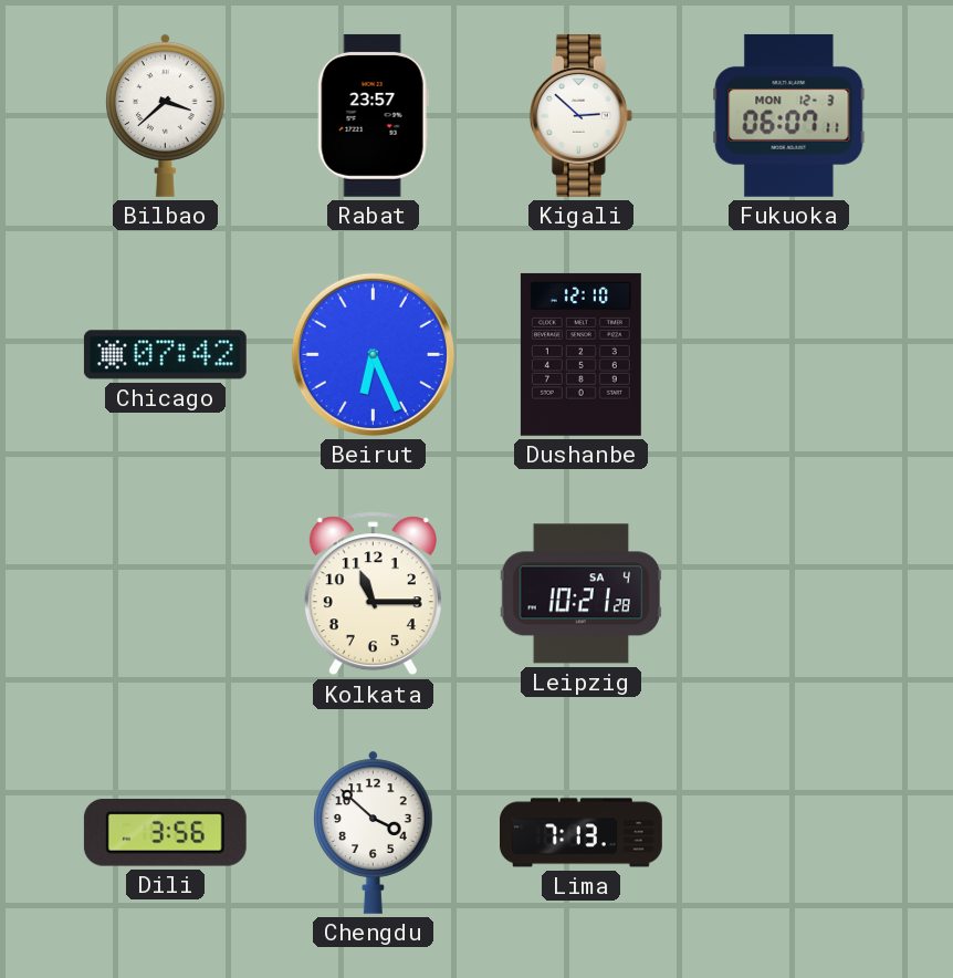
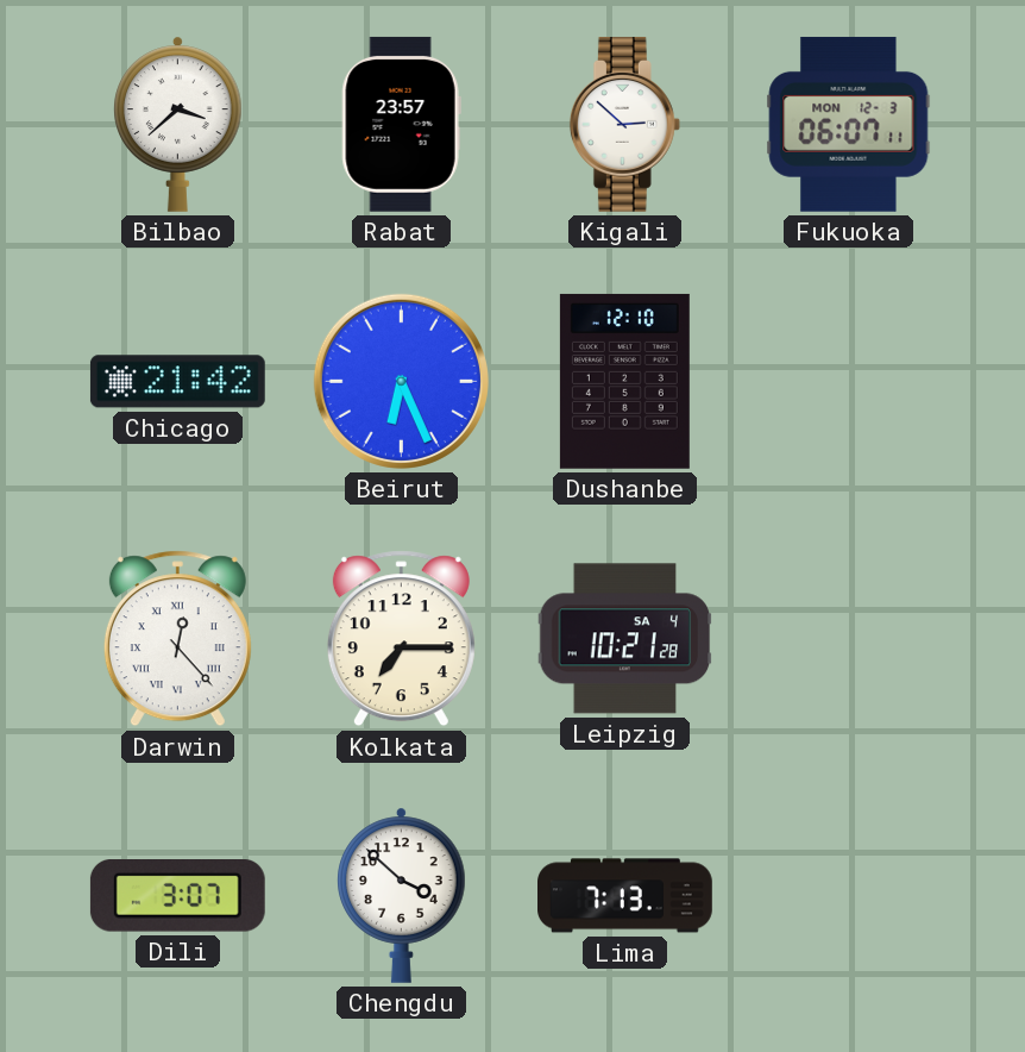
Chicago: 07:42 -> 21:42
Darwin: none -> 12:23
Kolkata: 11:15 -> 7:15
Dili: 3:56 -> 3:07
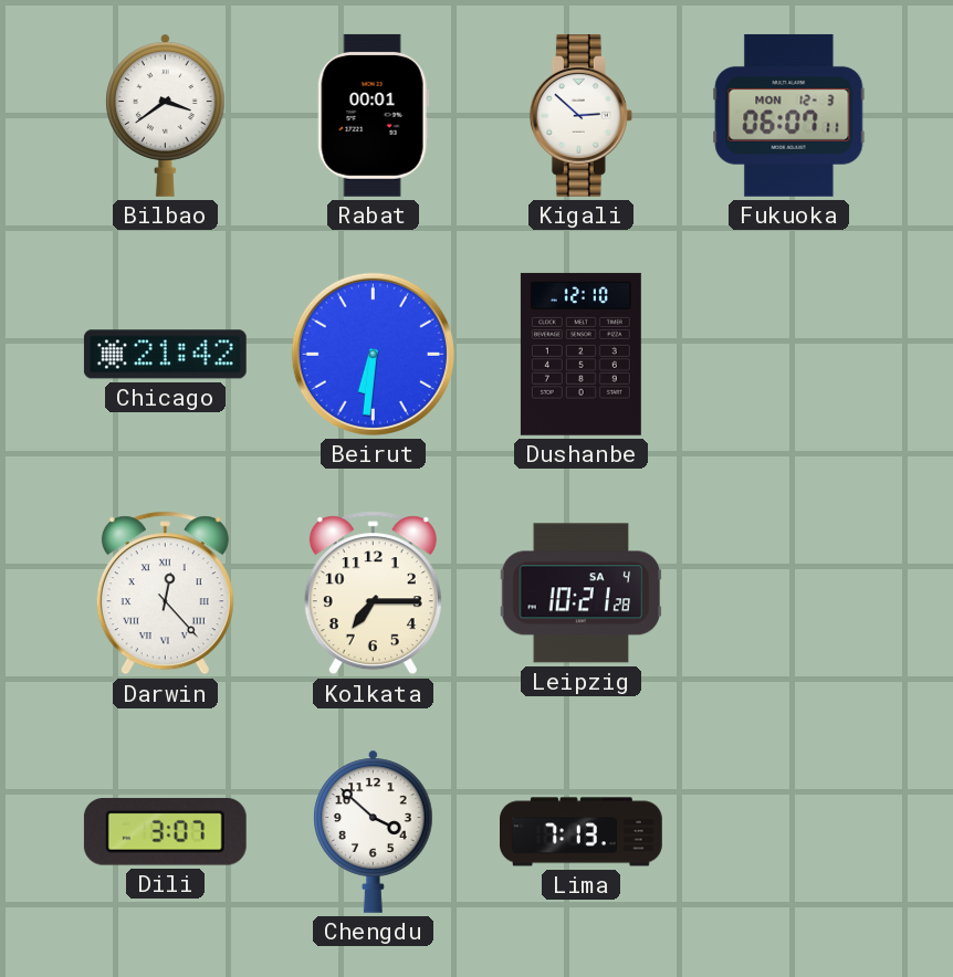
Bilbao: 3:38 -> 3:39
Rabat: 23:57 -> 00:01
Beirut: 6:26 -> 6:31
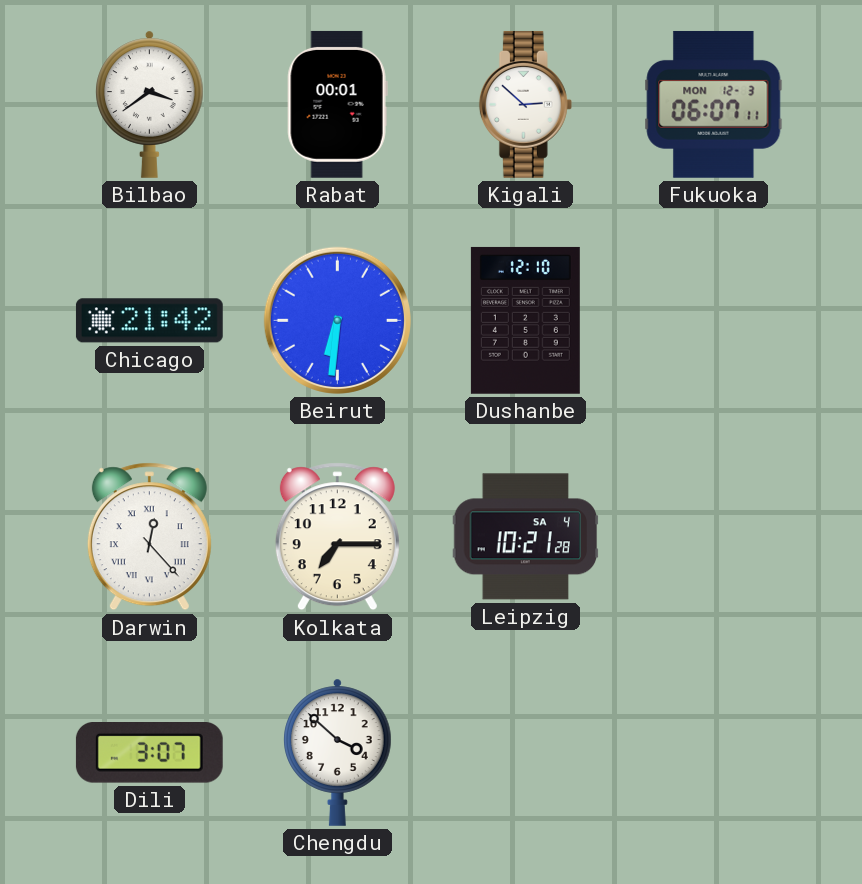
Lima: 7:13 -> none
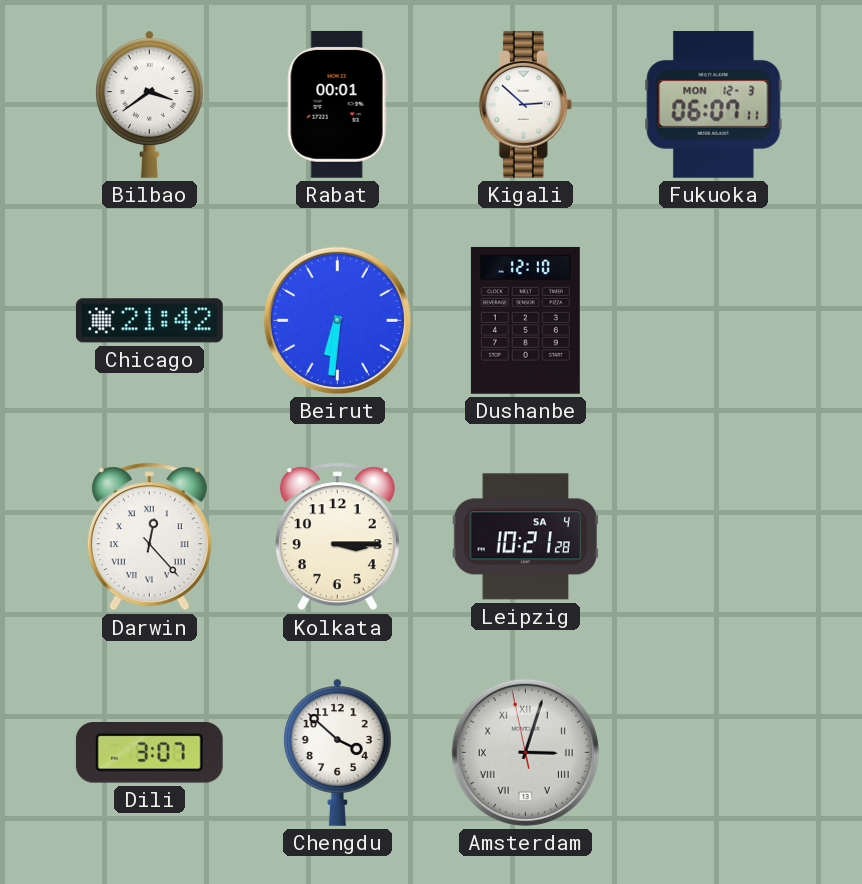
Kolkata: 7:15 -> 3:15
Amsterdam: none -> 3:02
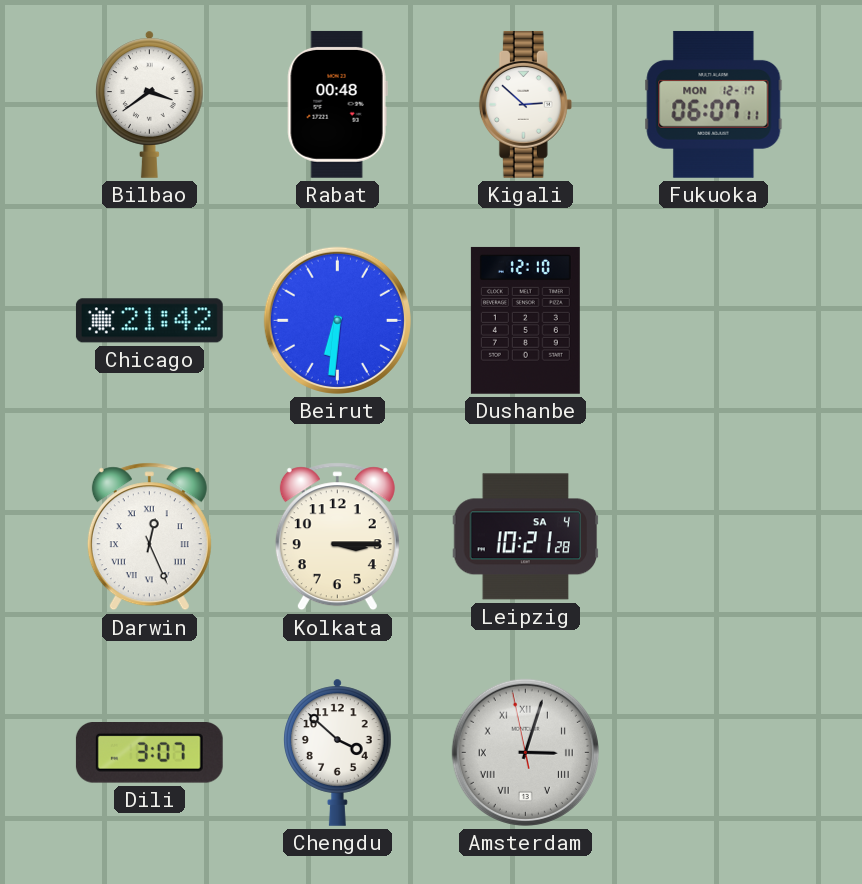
Rabat: 00:01 -> 00:48
Fukuoka date: MON 12-3 -> MON 12-17
Darwin: 12:23 -> 12:26
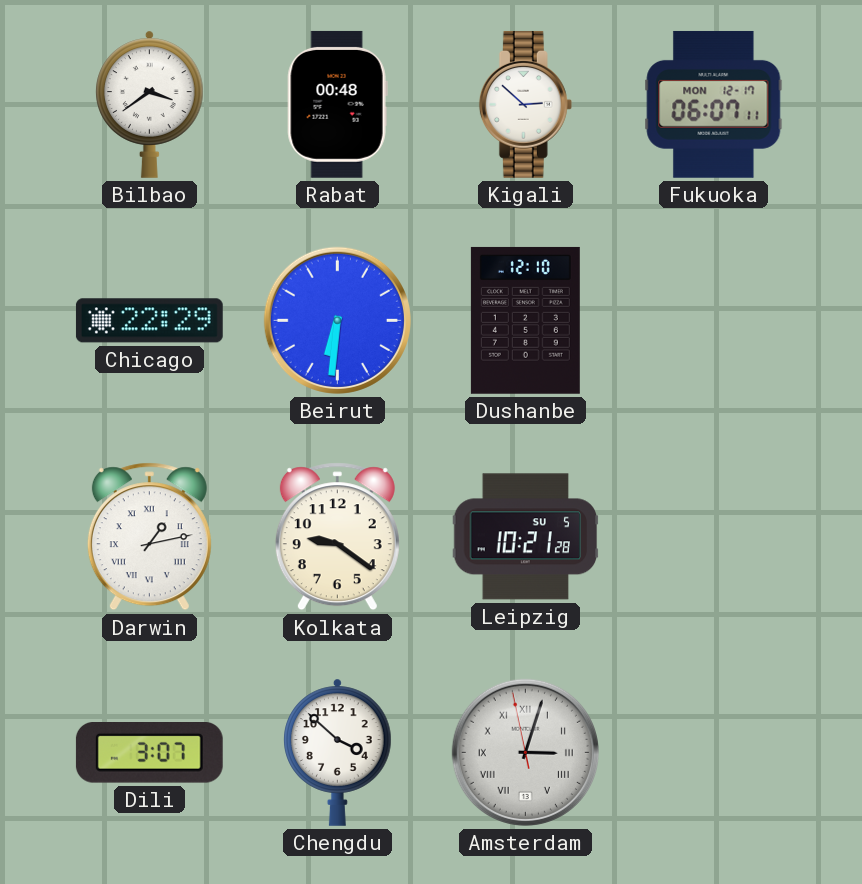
Chicago: 21:42 -> 22:29
Darwin: 12:26 -> 1:13
Kolkata: 3:15 -> 9:21
Leipzig date: SA 4 -> SU 5
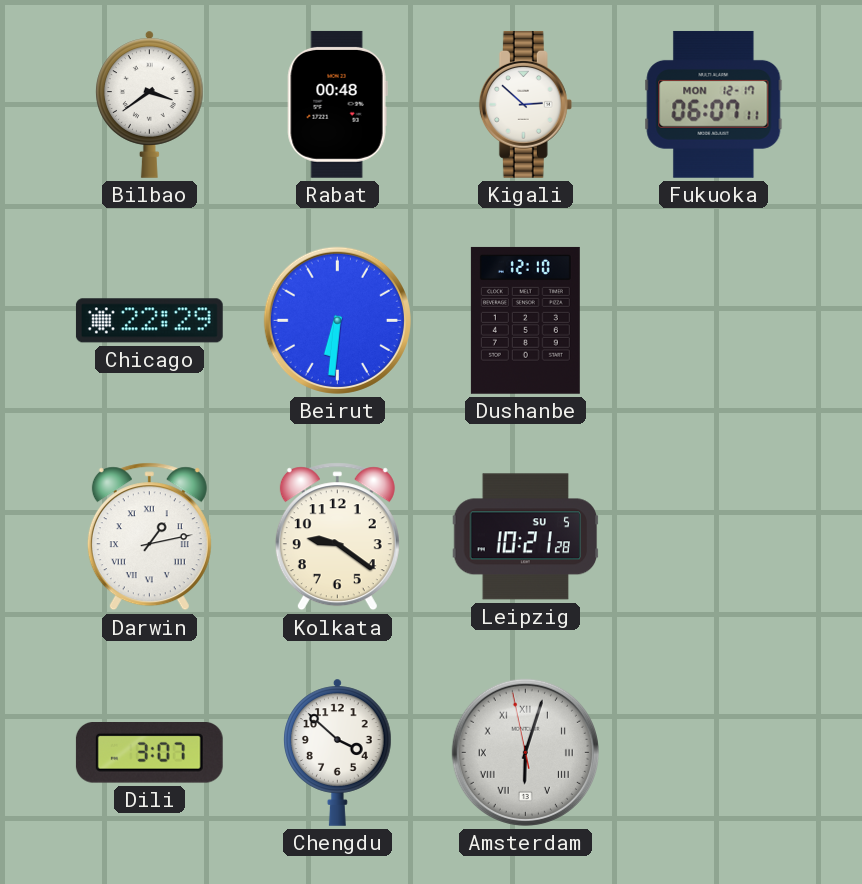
Amsterdam: 3:02 -> 6:02
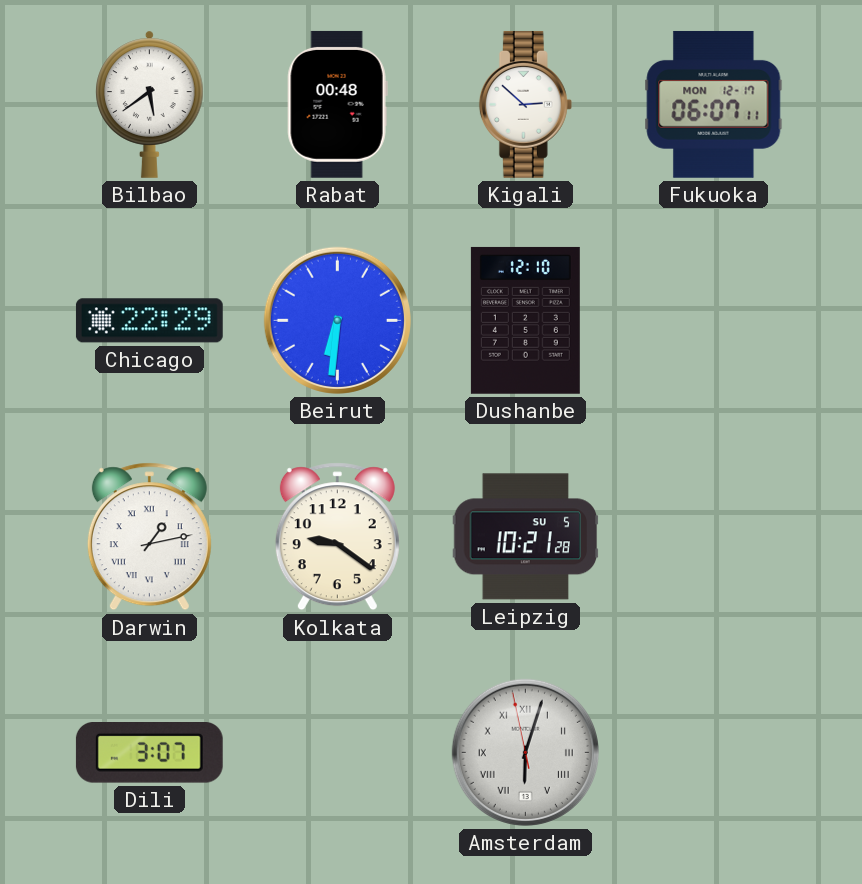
Bilbao: 3:39 -> 5:39
Chengdu: 3:52 -> none
